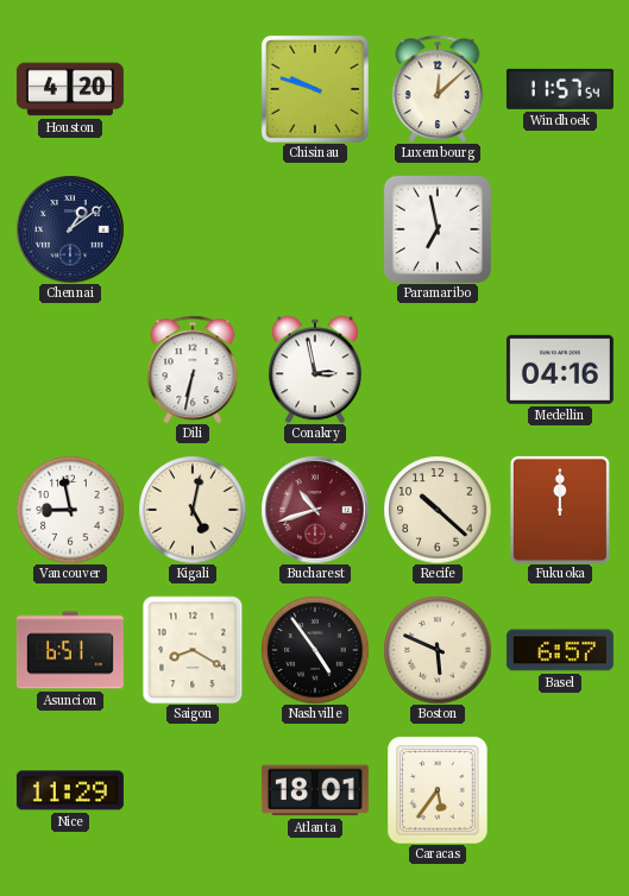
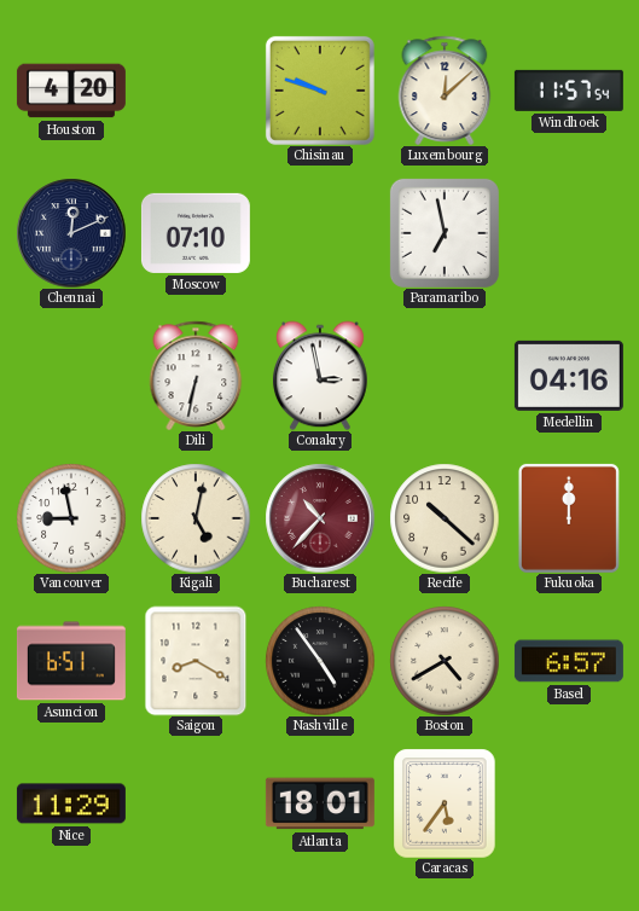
Chennai: 1:09 -> 12:11
Moscow: none -> 07:10
Bucharest: 10:42 -> 10:37
Boston: 5:49 -> 4:40
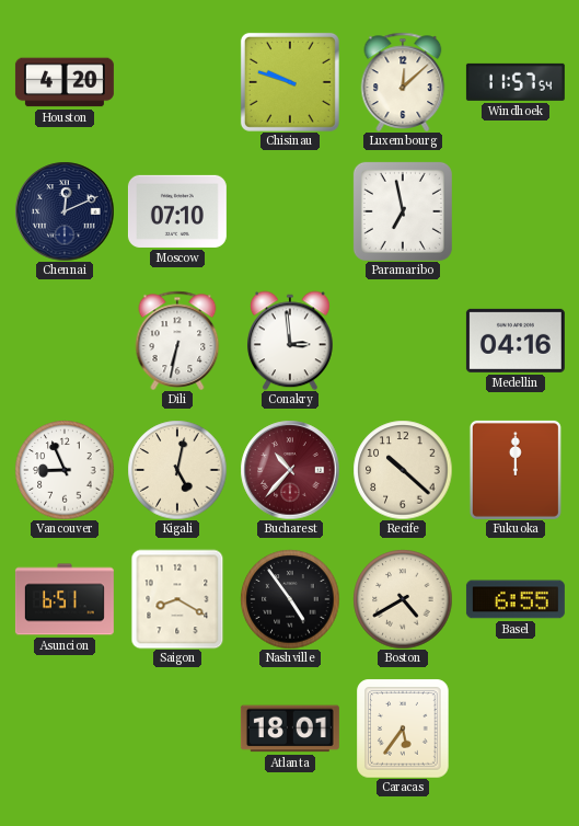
Conakry: 2:58 -> 2:59
Vancouver: 8:58 -> 8:56
Basel: 6:57 -> 6:55
Nice: 11:29 -> none
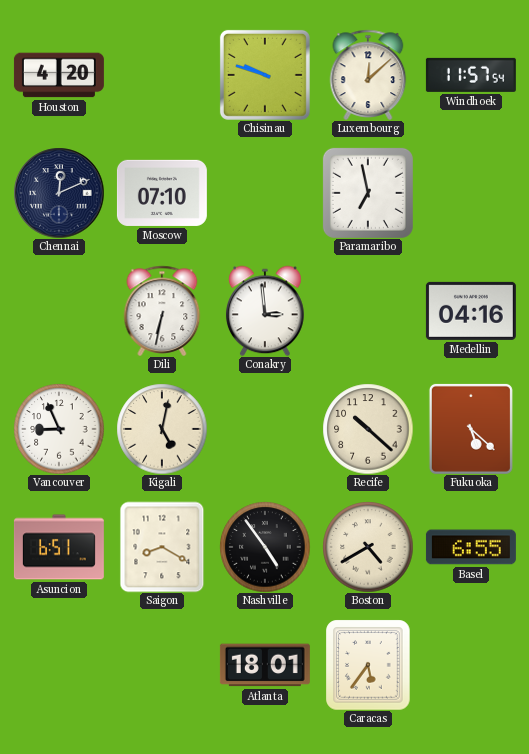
Bucharest: 10:37 -> none
Fukuoka: 12:00 -> 5:22
